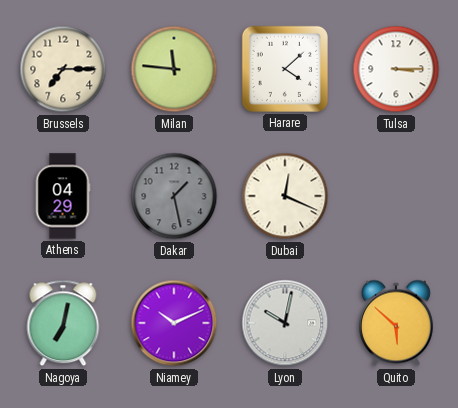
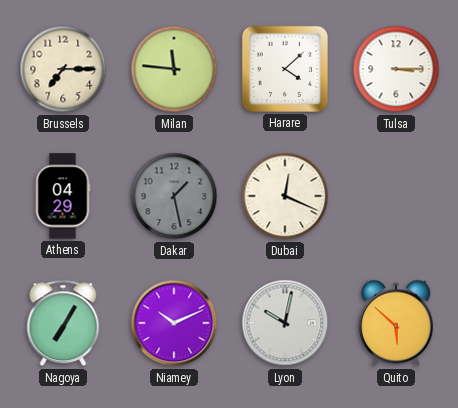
Nagoya: 7:02 -> 7:05
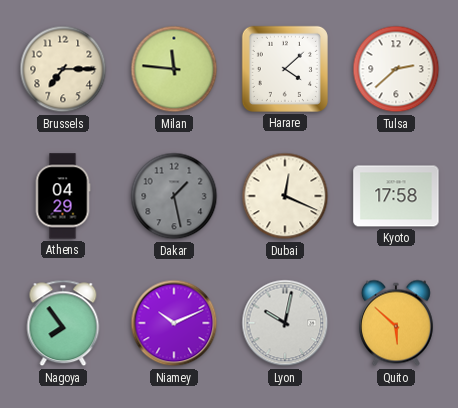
Tulsa: 3:15 -> 2:38
Kyoto: none -> 17:58
Nagoya: 7:05 -> 7:54
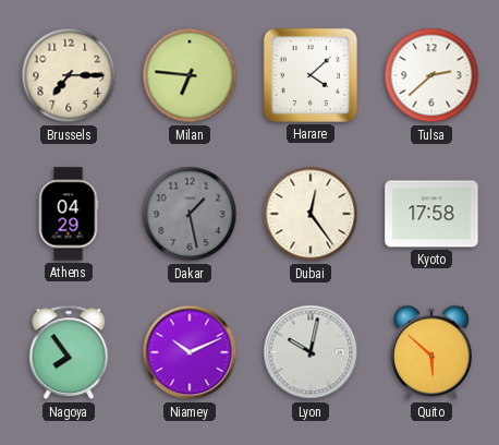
Milan: 11:46 -> 6:46
Dubai: 12:19 -> 12:24
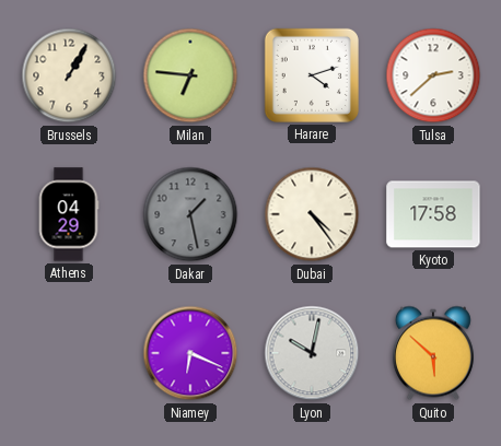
Brussels: 7:15 -> 1:05
Harare: 4:08 -> 4:12
Dubai: 12:24 -> 4:24
Nagoya: 7:54 -> none
Niamey: 10:11 -> 6:19
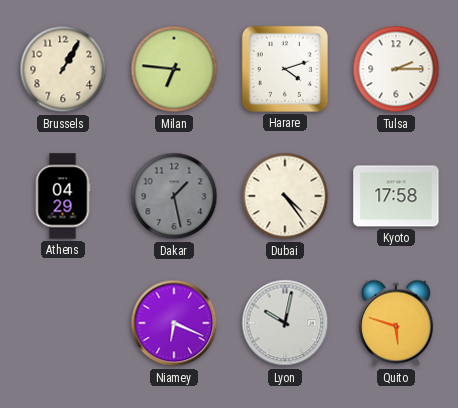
Tulsa: 2:38 -> 2:15
Quito: 5:52 -> 5:48
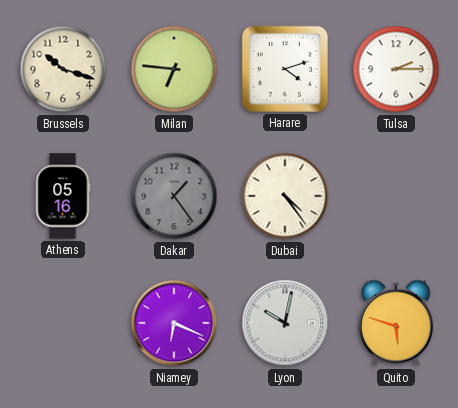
Brussels: 1:05 -> 10:18
Athens: 04:29 -> 05:16
Dakar: 1:28 -> 1:24
Kyoto: 17:58 -> none
